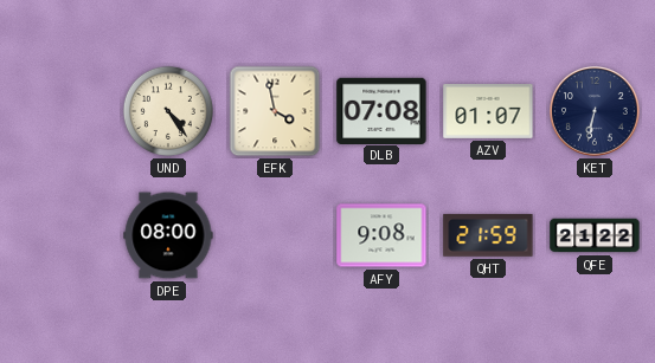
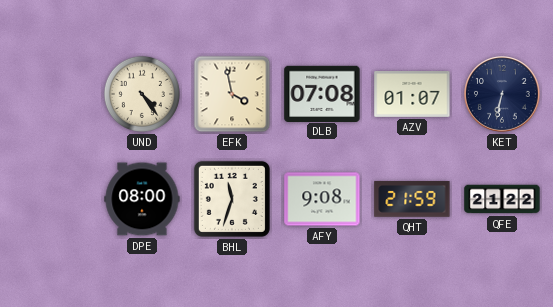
BHL: none -> 11:33
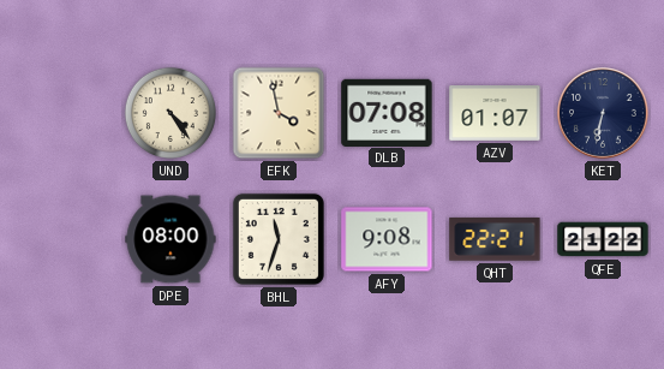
QHT: 21:59 -> 22:21
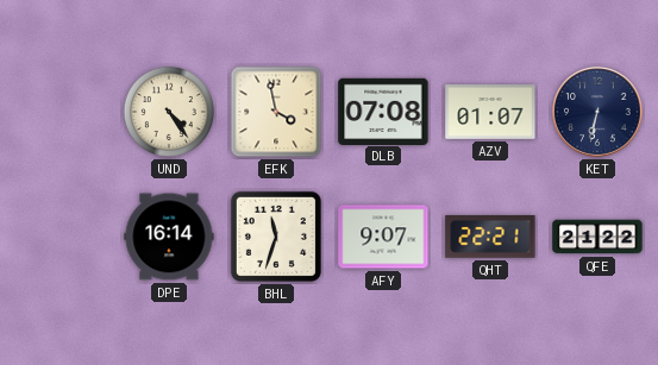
DPE: 08:00 -> 16:14
AFY: 9:08 -> 9:07
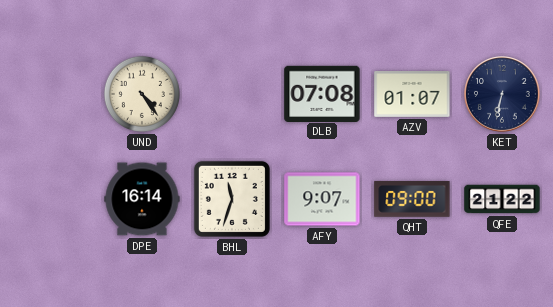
EFK: 3:58 -> none
QHT: 22:21 -> 09:00
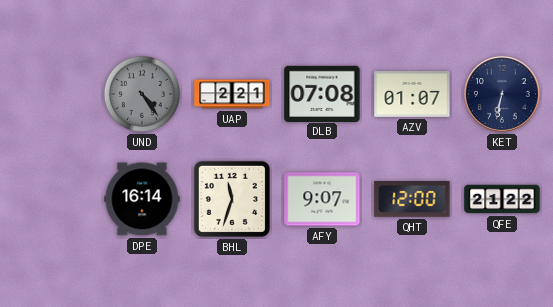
UND dial: cream -> grey
UAP: none -> 2:21
QHT: 09:00 -> 12:00
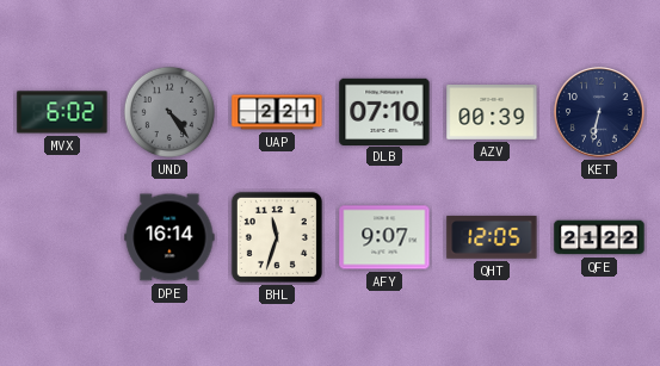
MVX: none -> 6:02
DLB: 07:08 -> 07:10
AZV: 01:07 -> 00:39
QHT: 12:00 -> 12:05
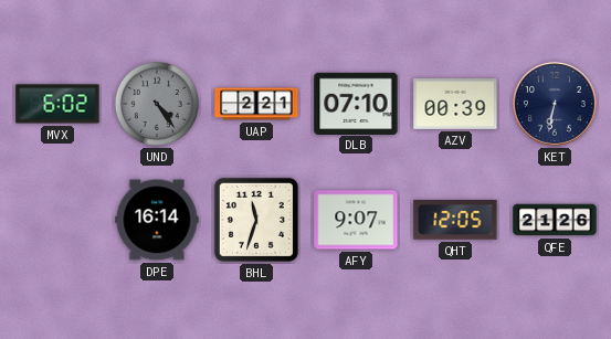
QFE: 21:22 -> 21:26
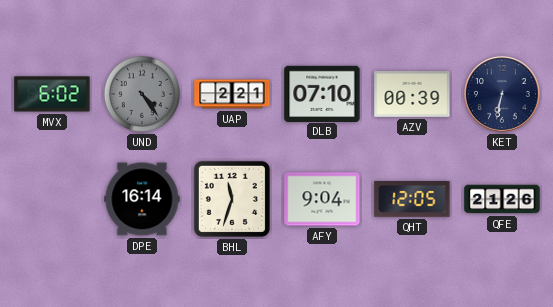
AFY: 9:07 -> 9:04
